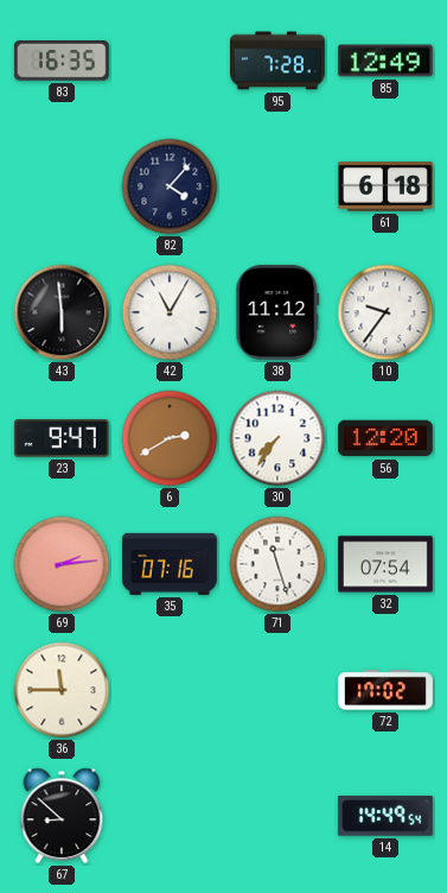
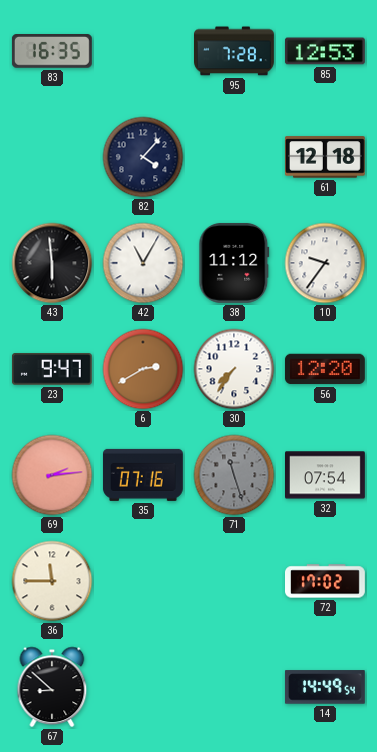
85: 12:49 -> 12:53
61: 6:18 -> 12:18
71 dial: white -> grey
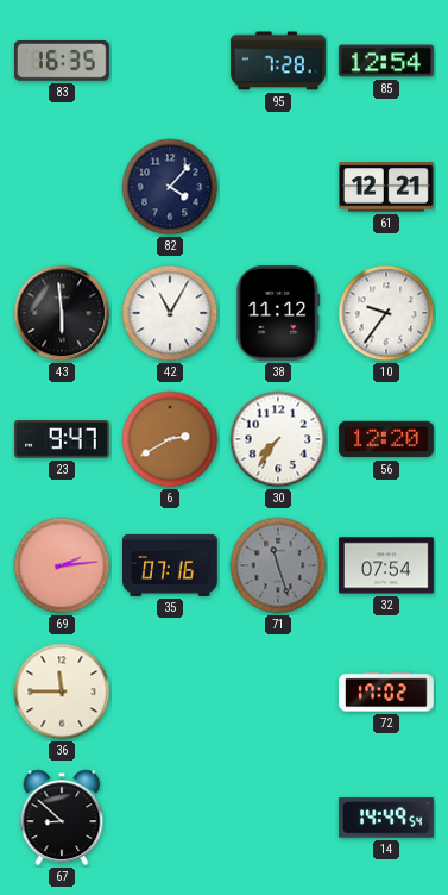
85: 12:53 -> 12:54
61: 12:18 -> 12:21
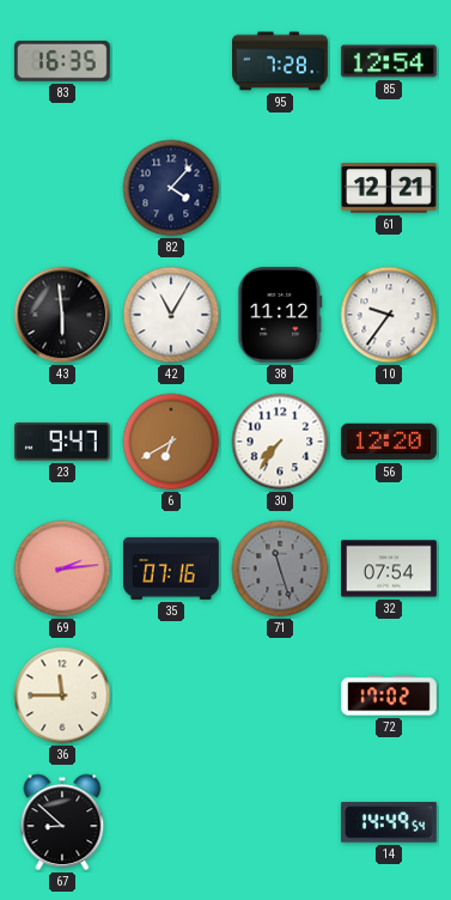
6: 2:40 -> 6:40
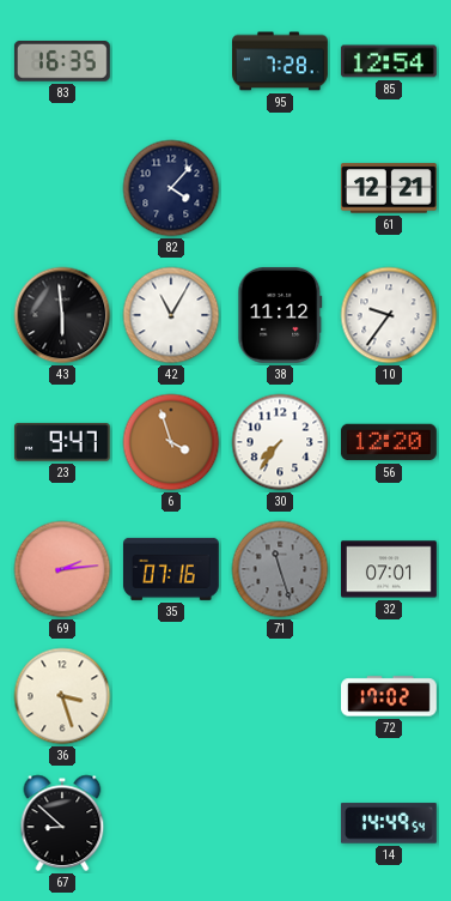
6: 6:40 -> 3:57
32: 07:54 -> 07:01
36: 11:45 -> 3:27
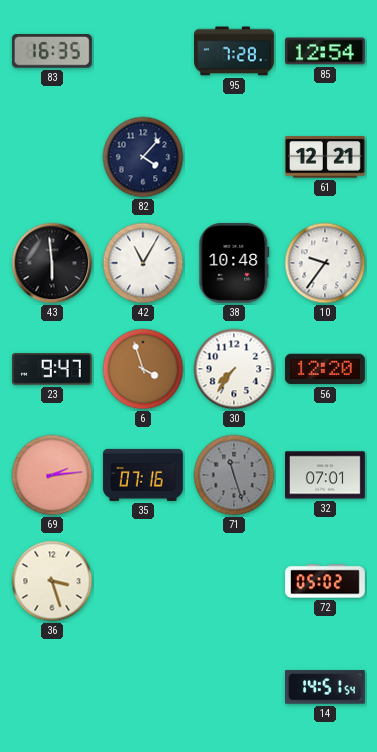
38: 11:12 -> 10:48
72: 17:02 -> 05:02
67: 8:52 -> none
14: 14:49 -> 14:51
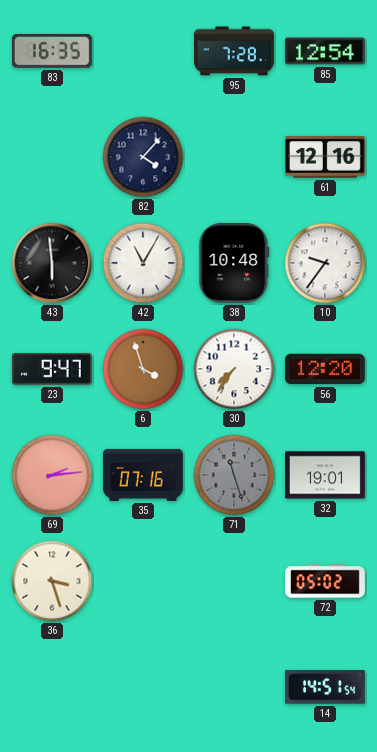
61: 12:21 -> 12:16
32: 07:01 -> 19:01
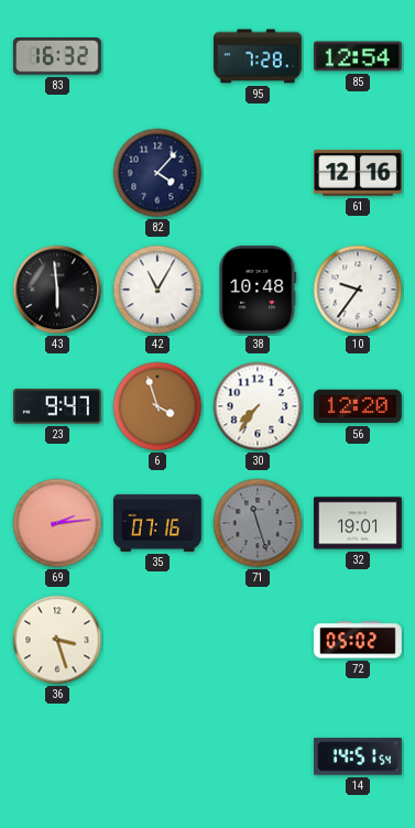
83: 16:35 -> 16:32
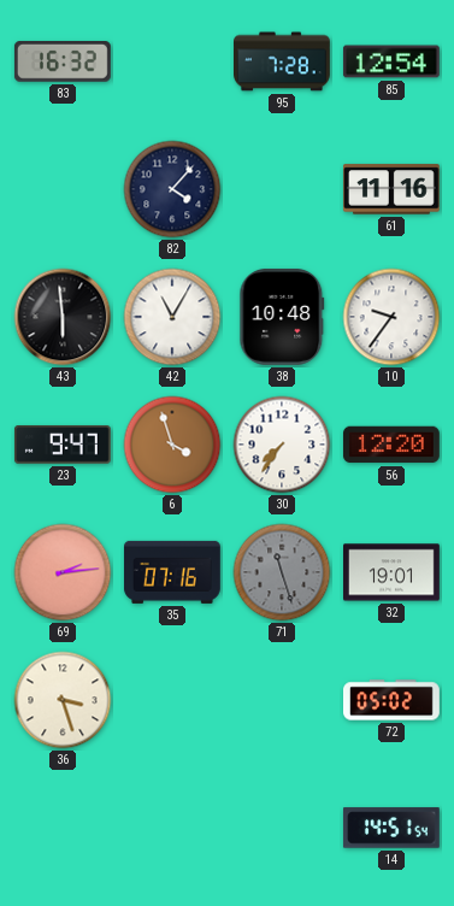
61: 12:16 -> 11:16
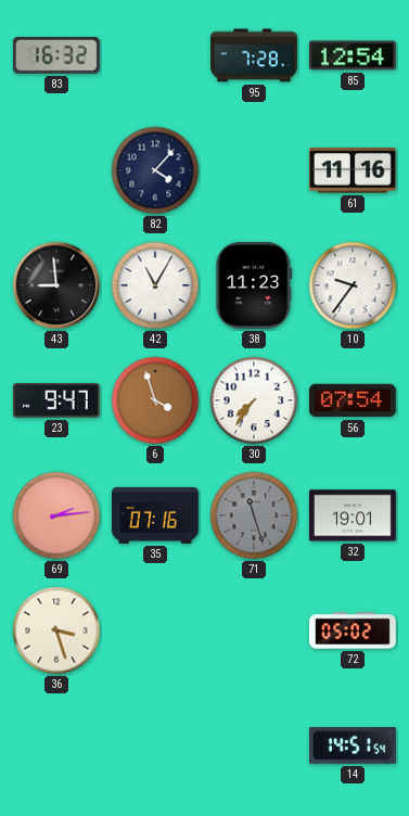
43: 5:59 -> 8:59
38: 10:48 -> 11:23
56: 12:20 -> 07:54
